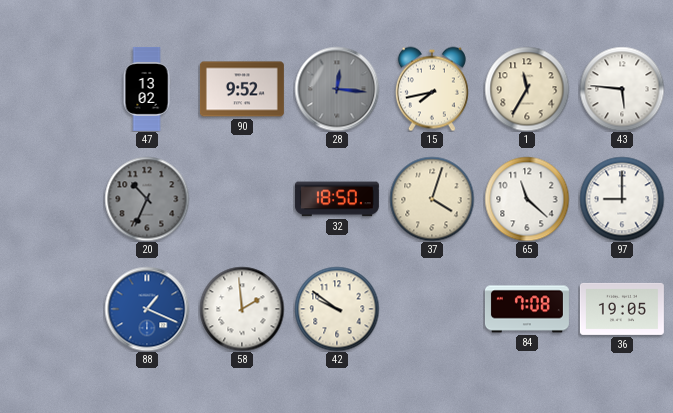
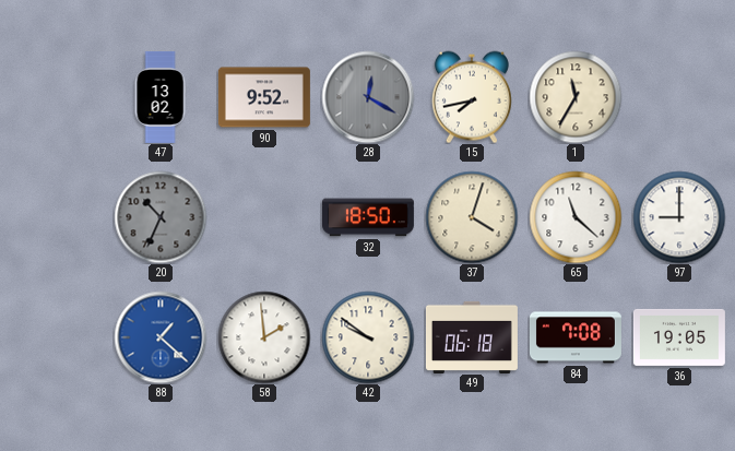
28: 12:16 -> 12:20
43: 5:46 -> none
88: 1:19 -> 1:22
49: none -> 06:18
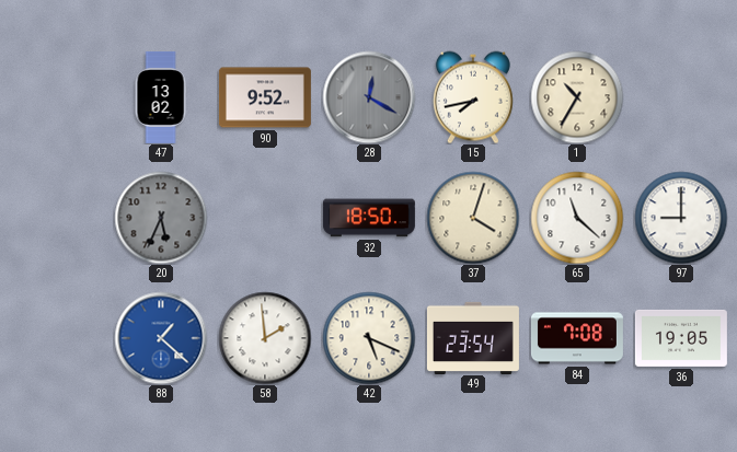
1: 11:35 -> 10:35
20: 10:34 -> 5:34
42: 9:51 -> 5:19
49: 06:18 -> 23:54
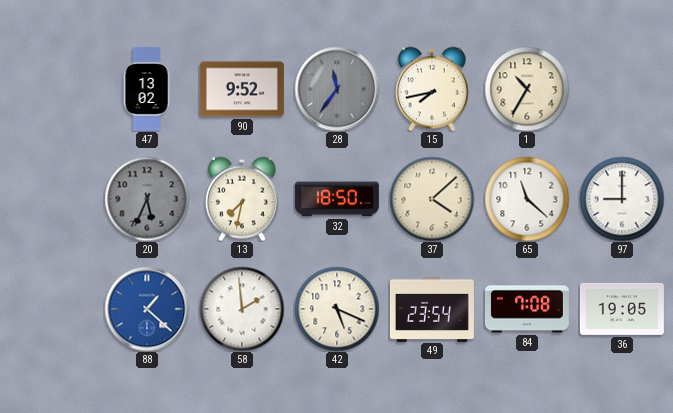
28: 12:20 -> 11:36
13: none -> 7:32
37: 4:03 -> 4:08
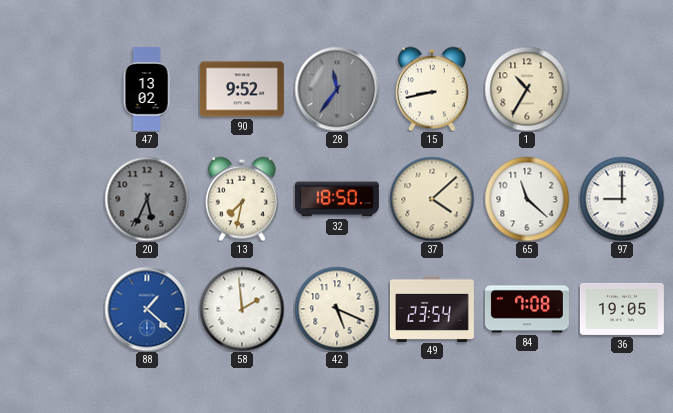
15: 7:43 -> 8:43
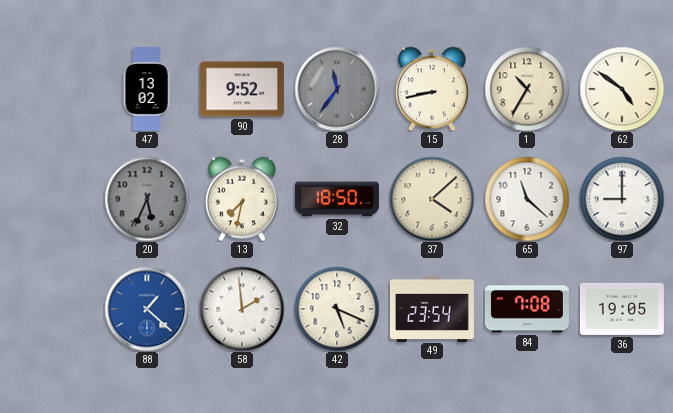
62: none -> 4:51
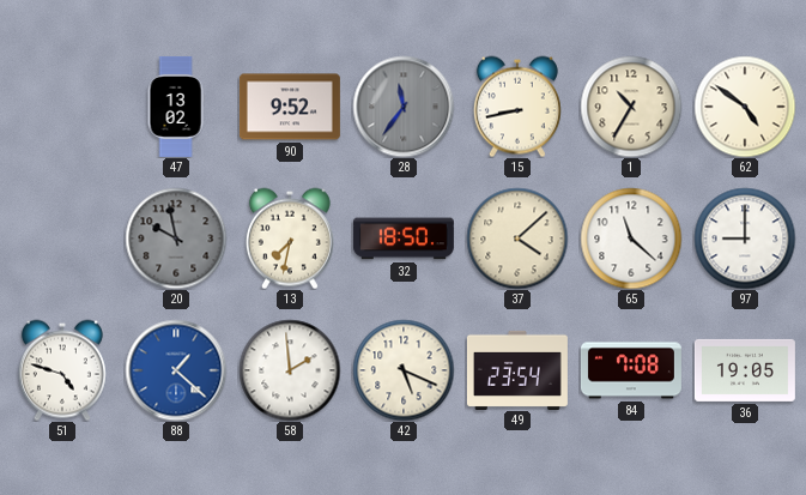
20: 5:34 -> 9:58
51: none -> 4:48
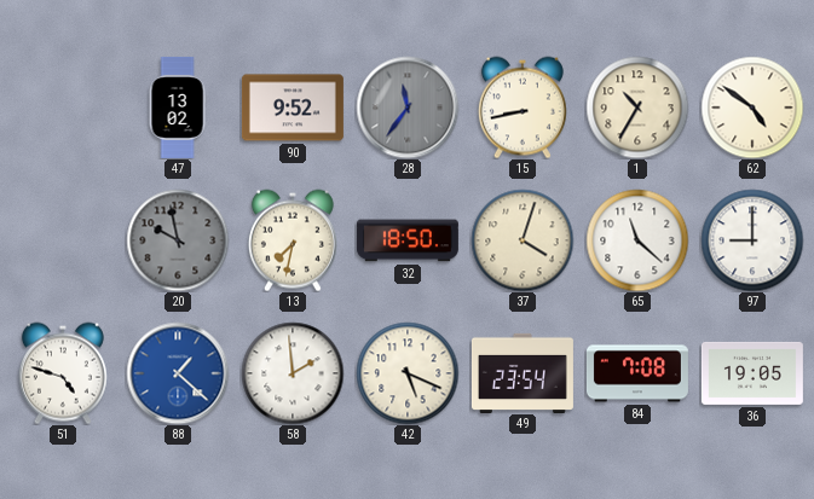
37: 4:08 -> 4:03
